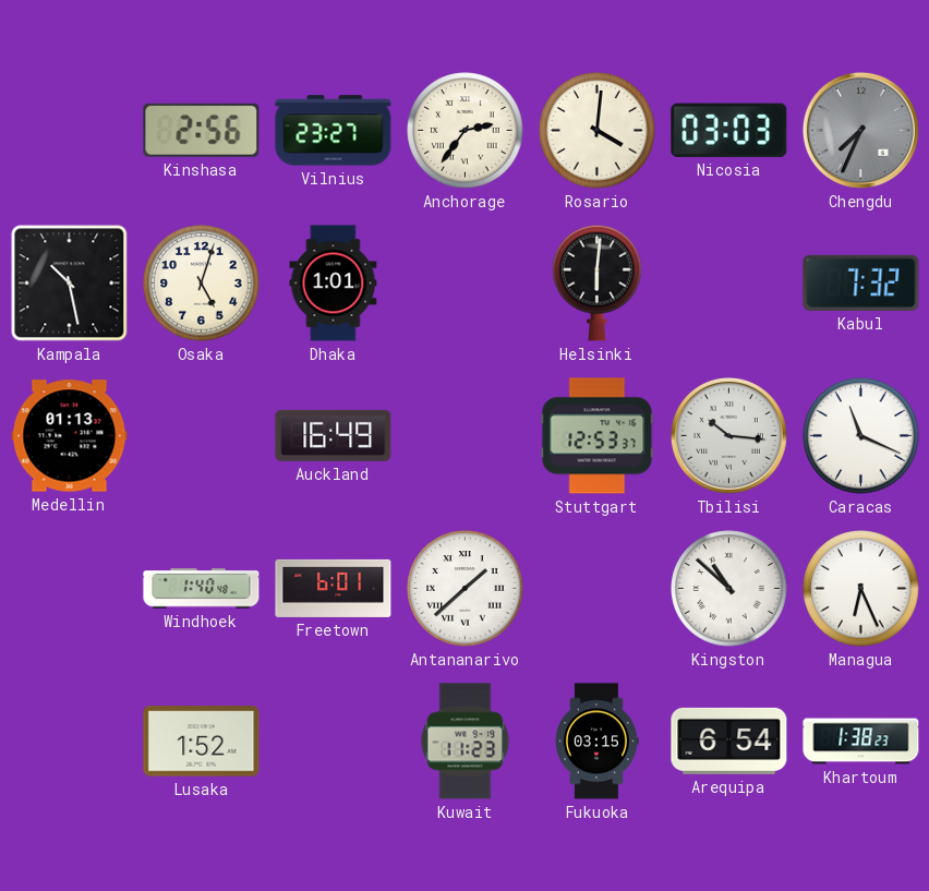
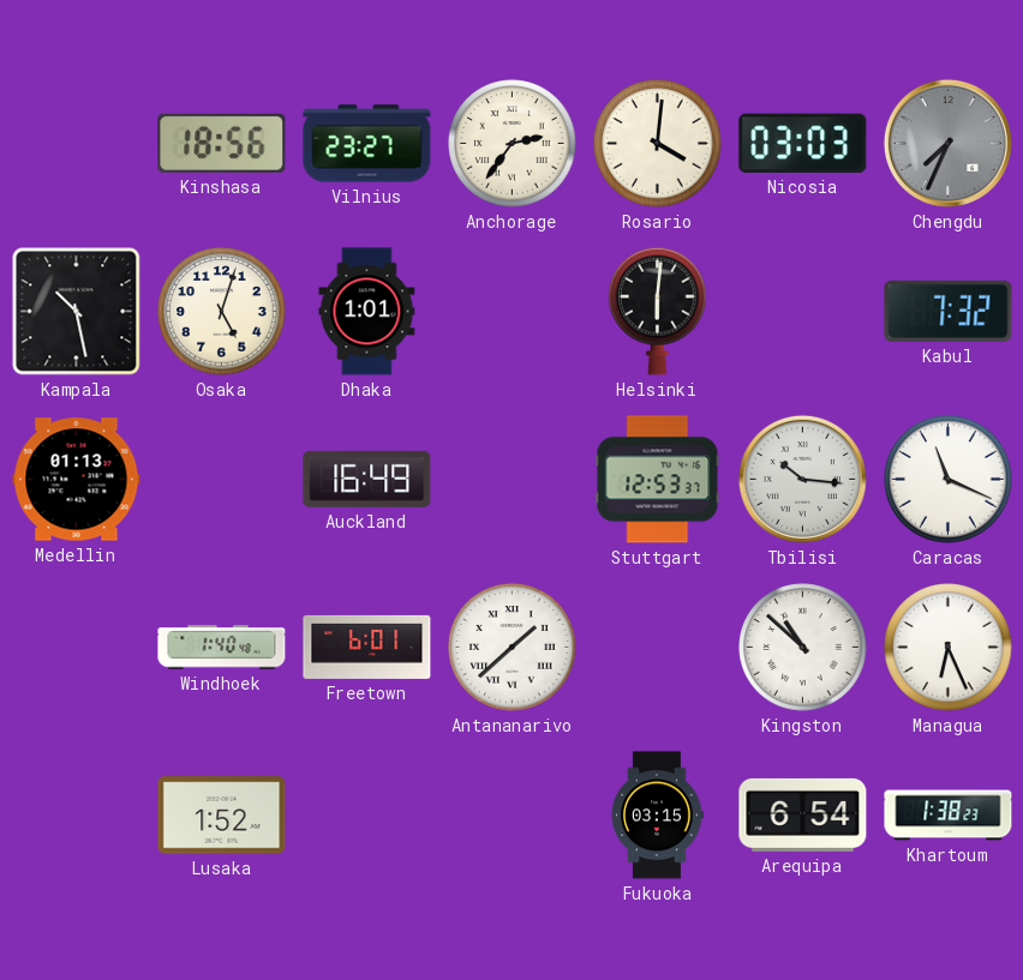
Kinshasa: 2:56 -> 18:56
Kuwait: 11:23 -> none
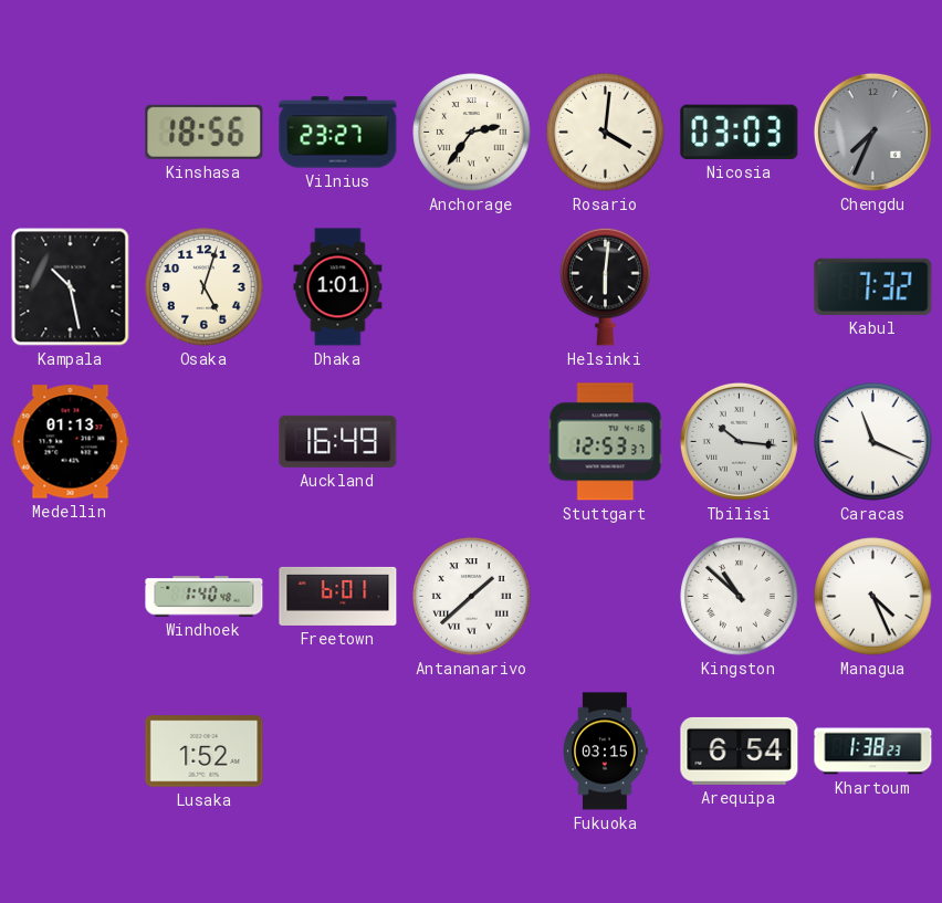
Managua: 6:26 -> 4:26
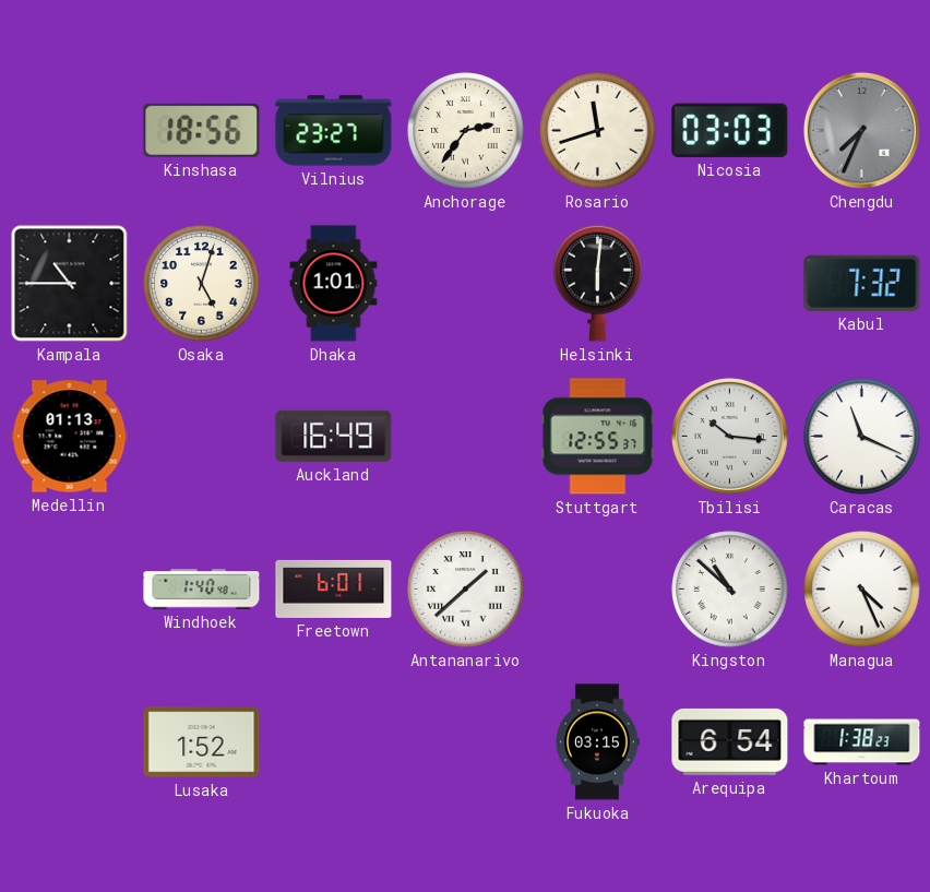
Rosario: 4:01 -> 11:42
Kampala: 10:28 -> 10:45
Stuttgart: 12:53 -> 12:55
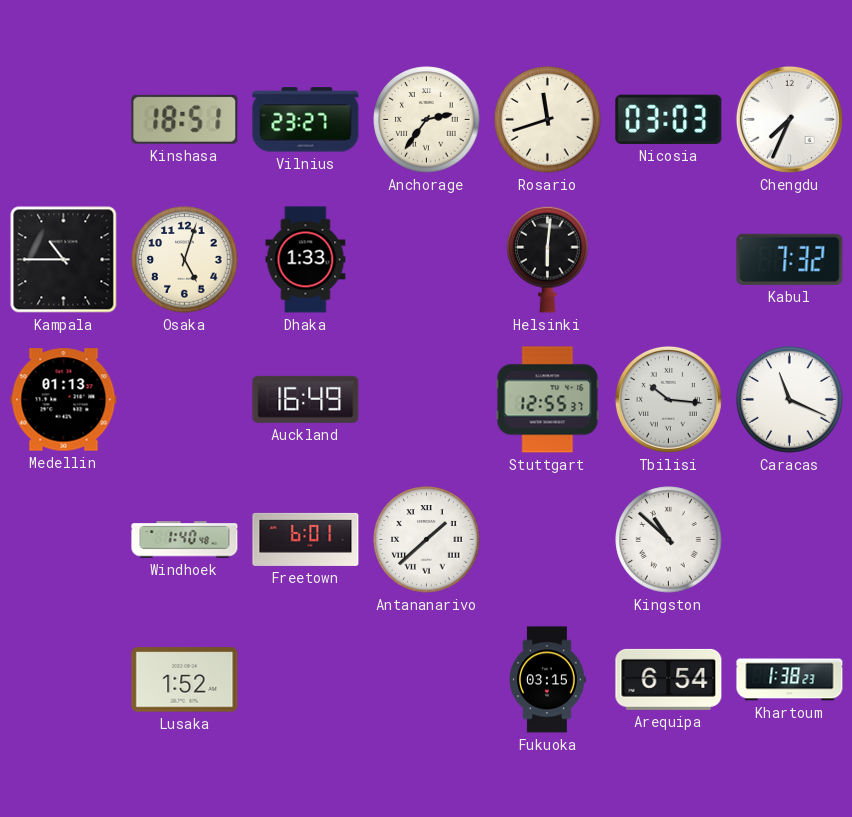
Kinshasa: 18:56 -> 18:51
Chengdu dial: grey -> white
Dhaka: 1:01 -> 1:33
Managua: 4:26 -> none
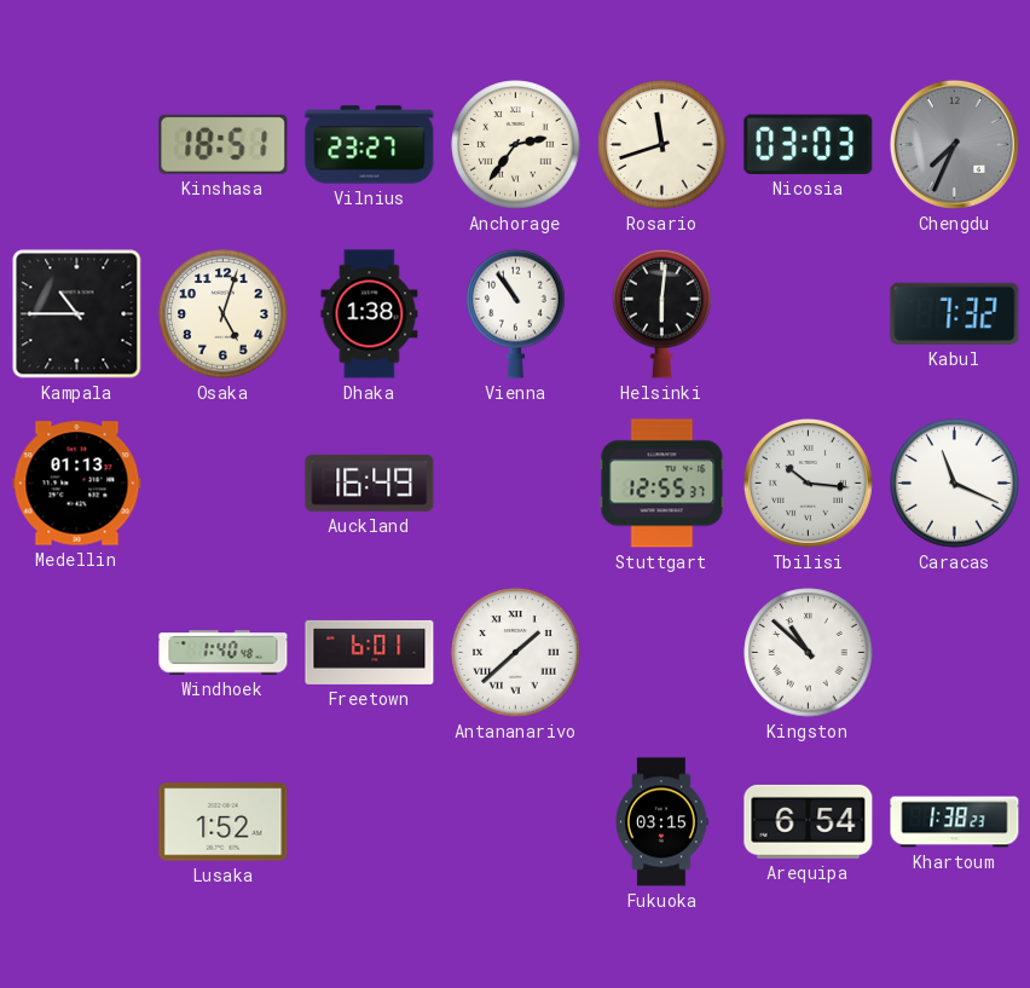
Chengdu dial: white -> grey
Dhaka: 1:33 -> 1:38
Vienna: none -> 10:54
